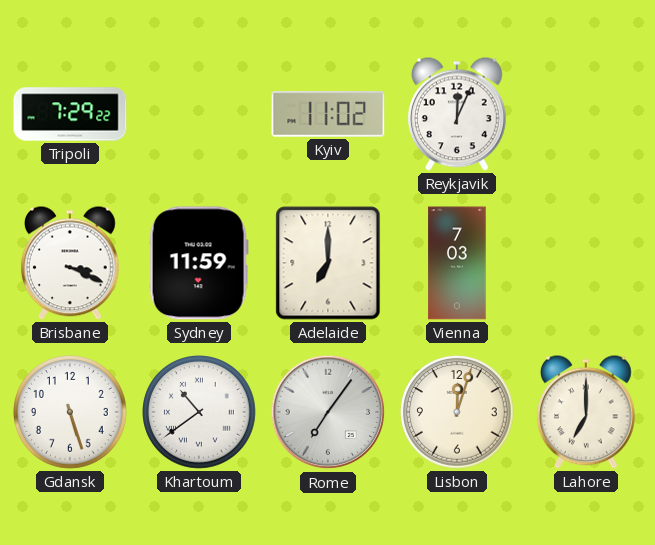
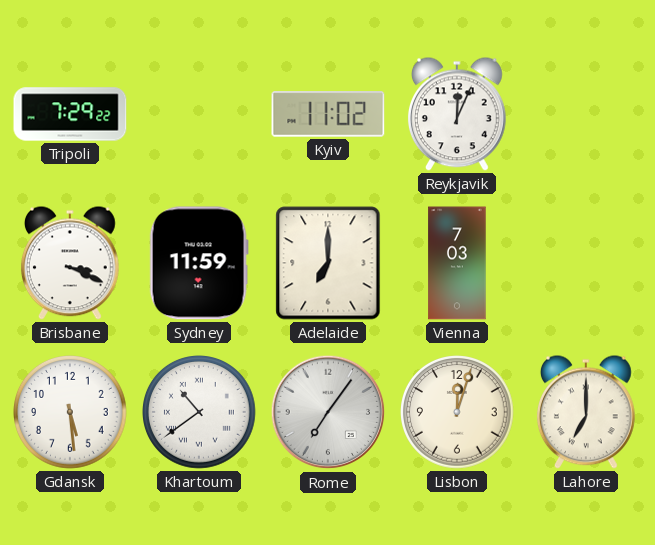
Gdansk: 5:27 -> 5:29
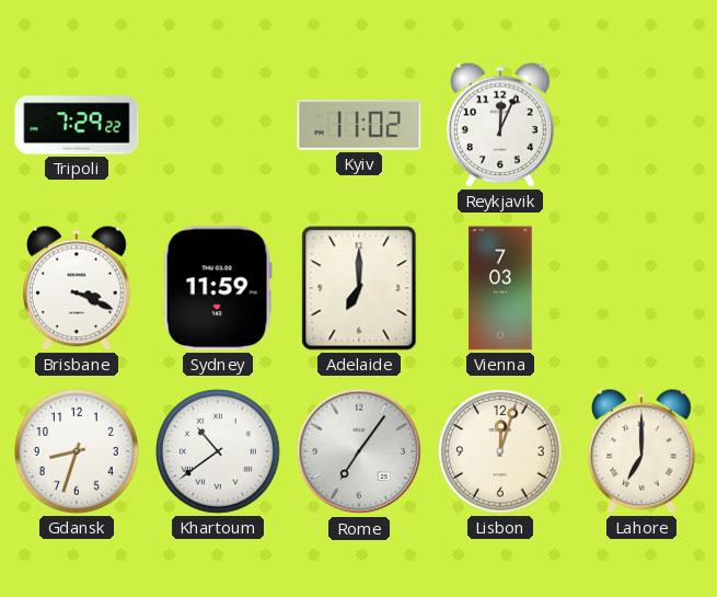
Gdansk: 5:29 -> 8:33
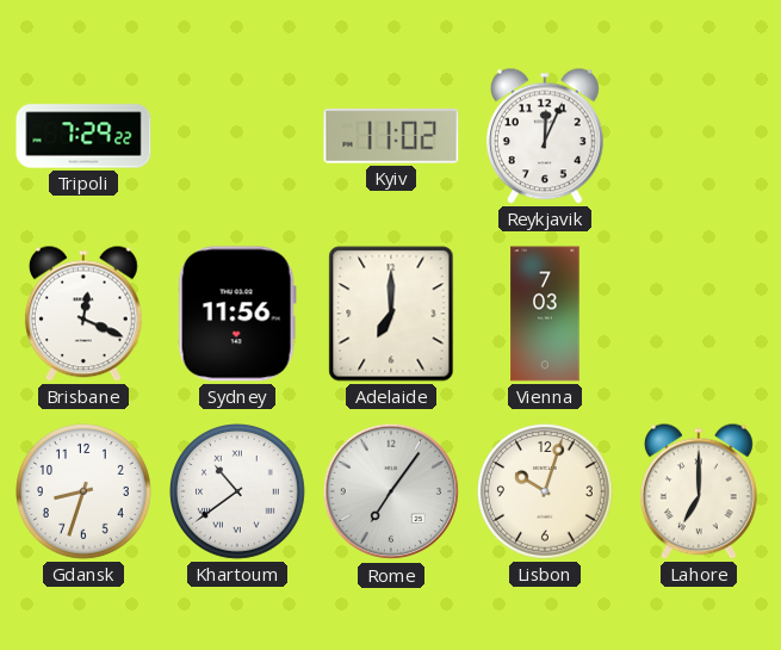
Brisbane: 3:19 -> 12:19
Sydney: 11:59 -> 11:56
Lisbon: 12:03 -> 10:03
